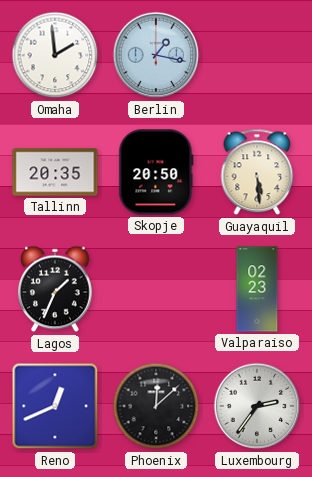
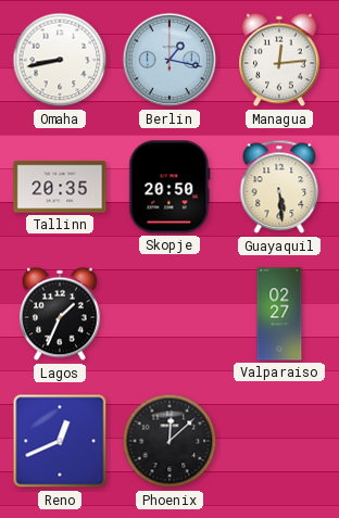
Omaha: 1:59 -> 8:43
Managua: none -> 12:14
Valparaiso: 02:23 -> 02:27
Luxembourg: 2:36 -> none
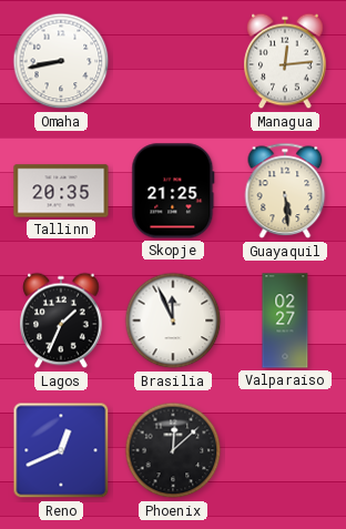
Berlin: 1:17 -> none
Skopje: 20:50 -> 21:25
Brasilia: none -> 11:56
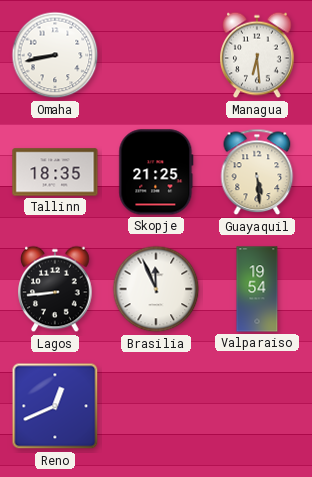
Managua: 12:14 -> 6:29
Tallinn: 20:35 -> 18:35
Lagos: 1:34 -> 8:44
Valparaiso: 02:27 -> 19:54
Phoenix: 12:08 -> none
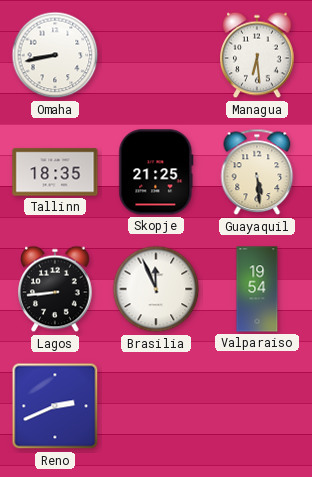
Reno: 12:41 -> 2:41
